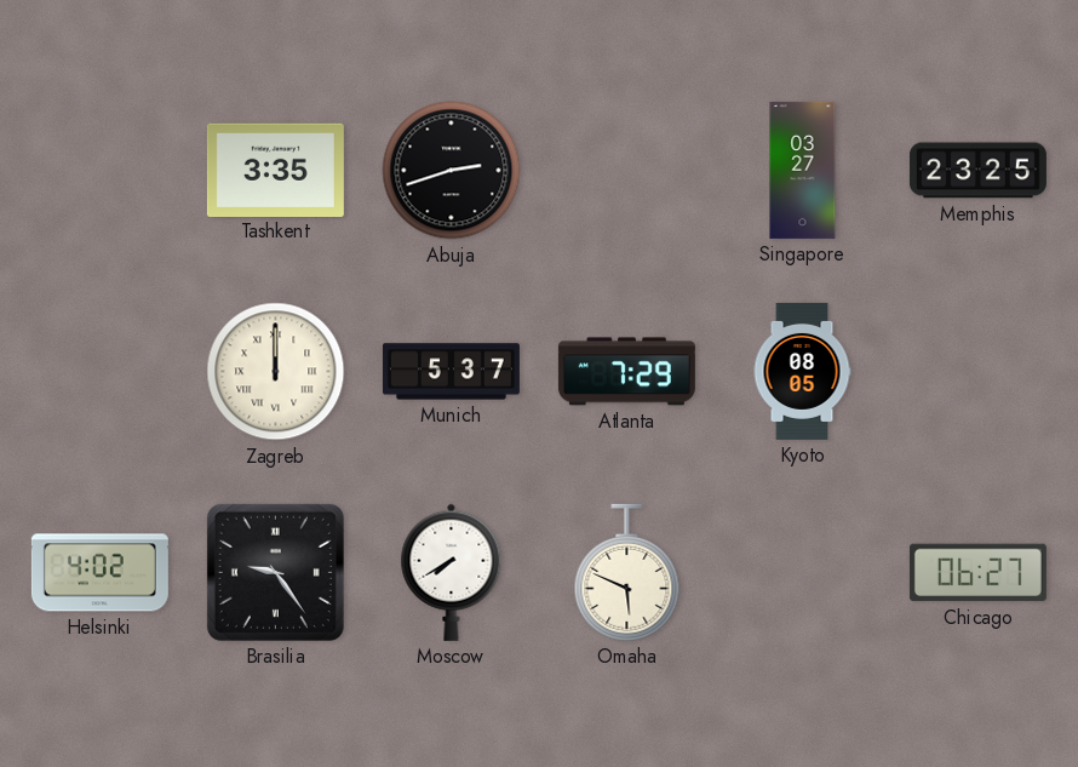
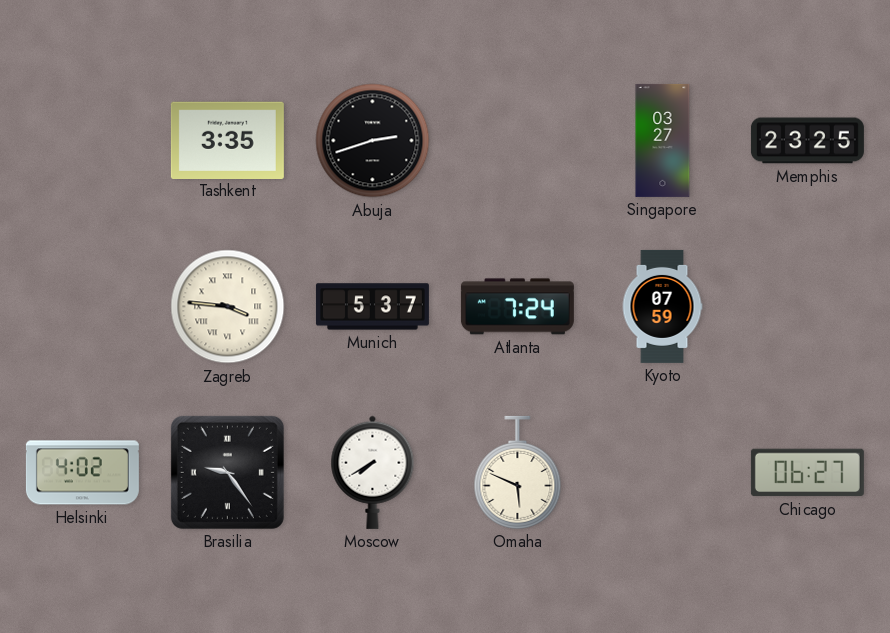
Zagreb: 12:00 -> 3:46
Atlanta: 7:29 -> 7:24
Kyoto: 08:05 -> 07:59
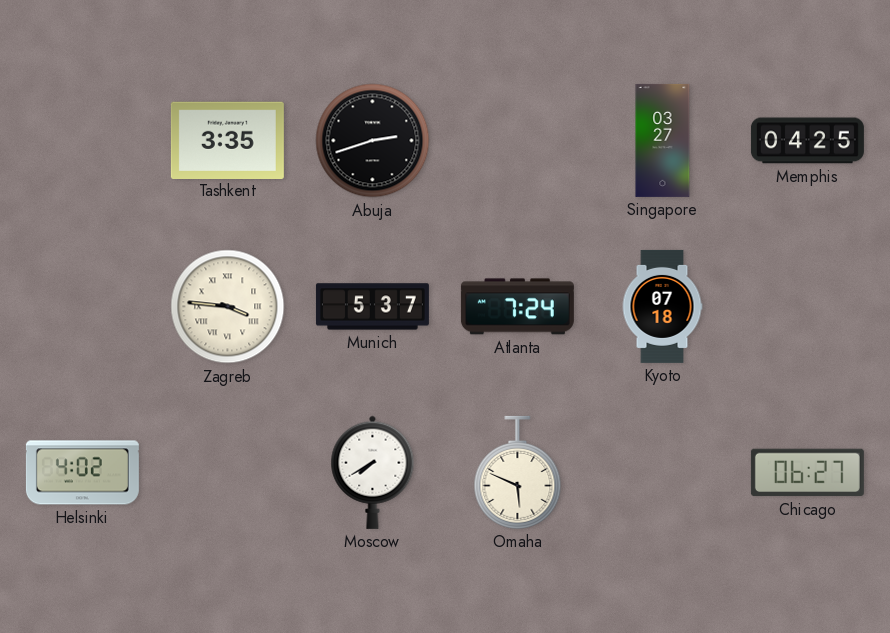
Memphis: 23:25 -> 04:25
Kyoto: 07:59 -> 07:18
Brasilia: 9:24 -> none
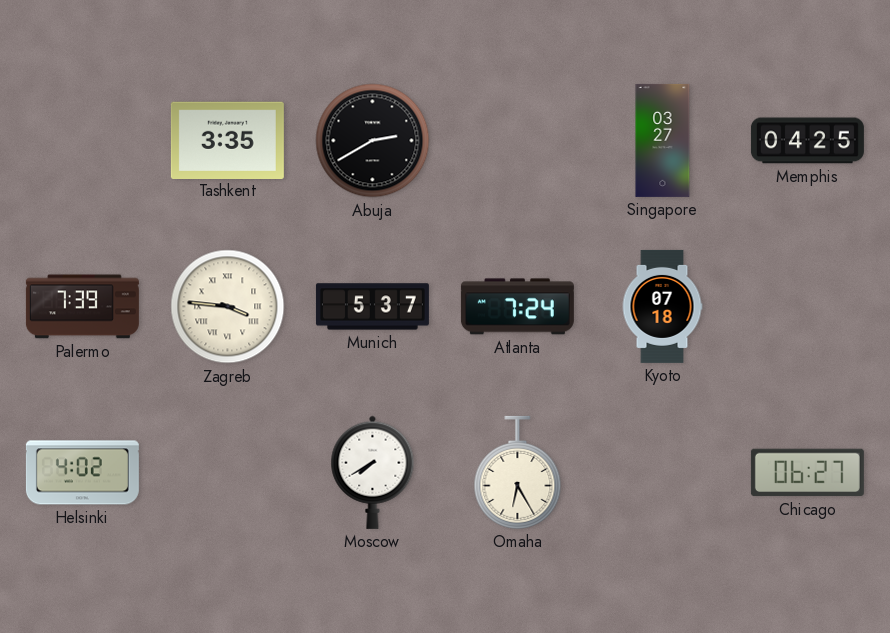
Abuja: 2:42 -> 2:40
Palermo: none -> 7:39
Omaha: 5:49 -> 6:25
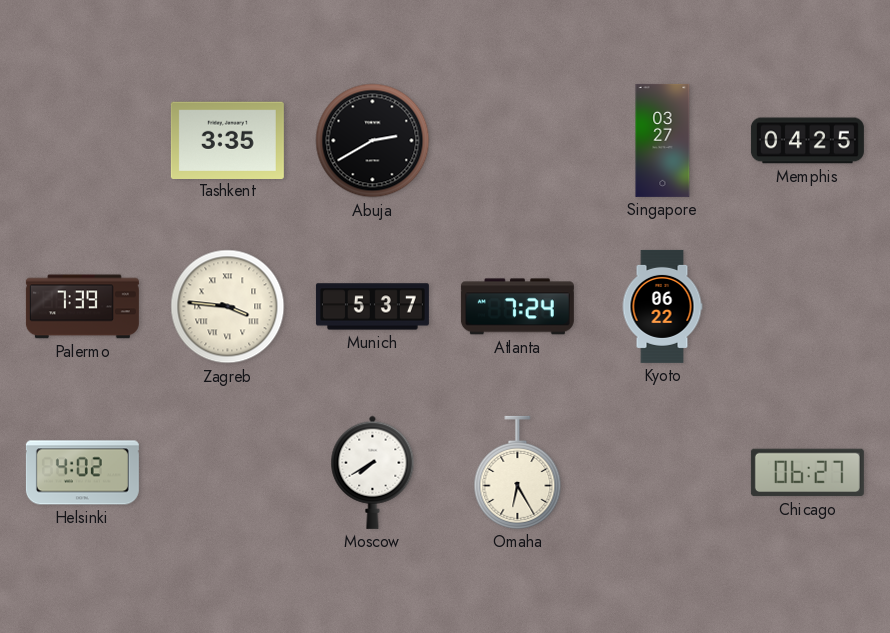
Kyoto: 07:18 -> 06:22
